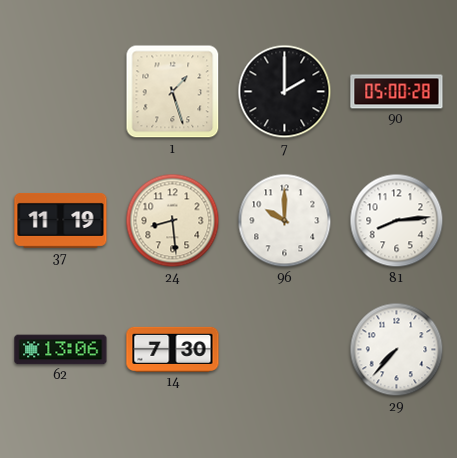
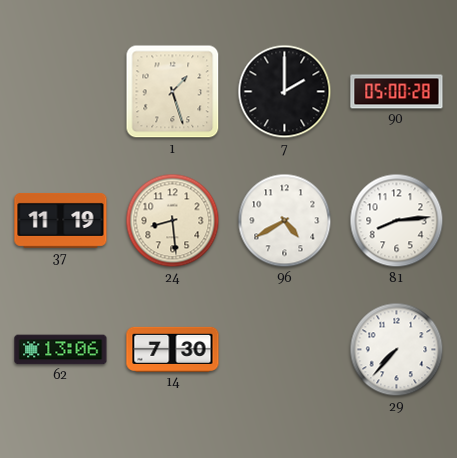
96: 10:00 -> 4:40
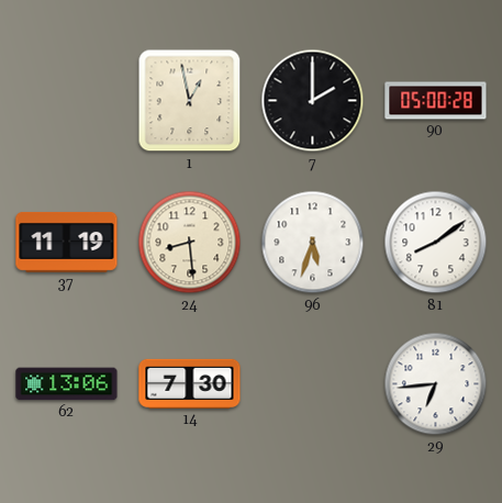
1: 1:27 -> 12:58
96: 4:40 -> 5:33
81: 8:14 -> 8:09
29: 7:37 -> 6:44
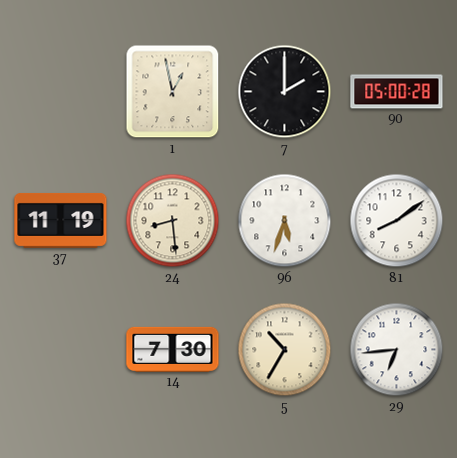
62: 13:06 -> none
5: none -> 10:35
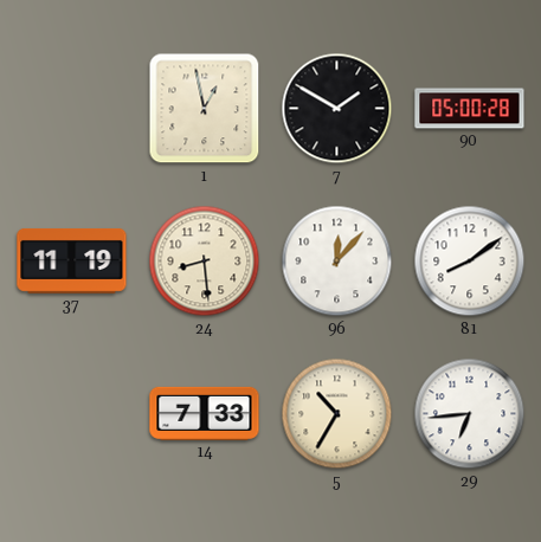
7: 2:00 -> 1:50
96: 5:33 -> 12:07
14: 7:30 -> 7:33
